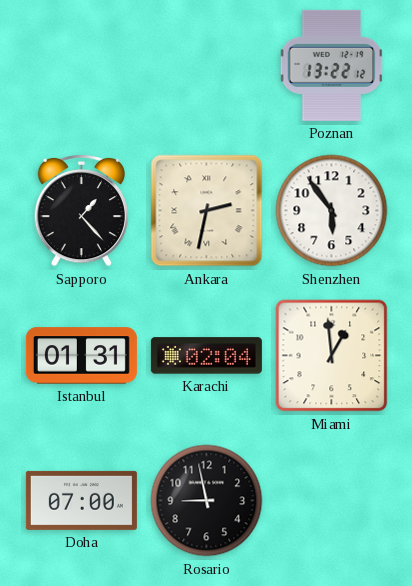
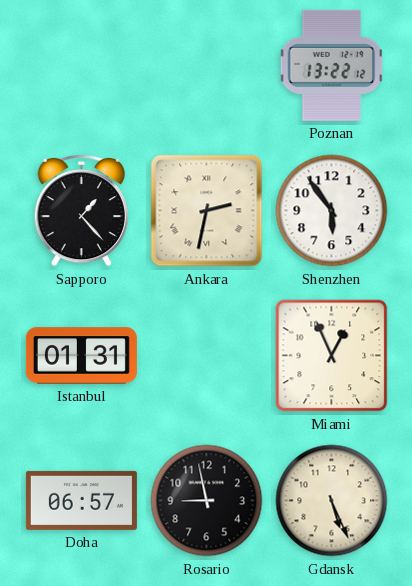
Karachi: 02:04 -> none
Miami: 12:59 -> 12:56
Doha: 07:00 -> 06:57
Gdansk: none -> 5:26
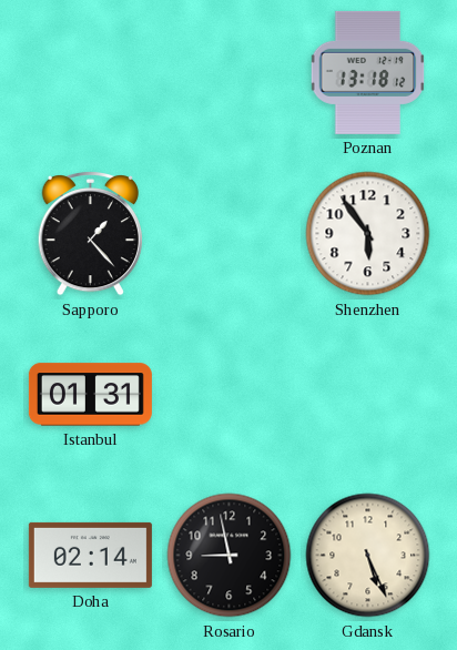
Poznan: 13:22 -> 13:18
Ankara: 2:32 -> none
Miami: 12:56 -> none
Doha: 06:57 -> 02:14
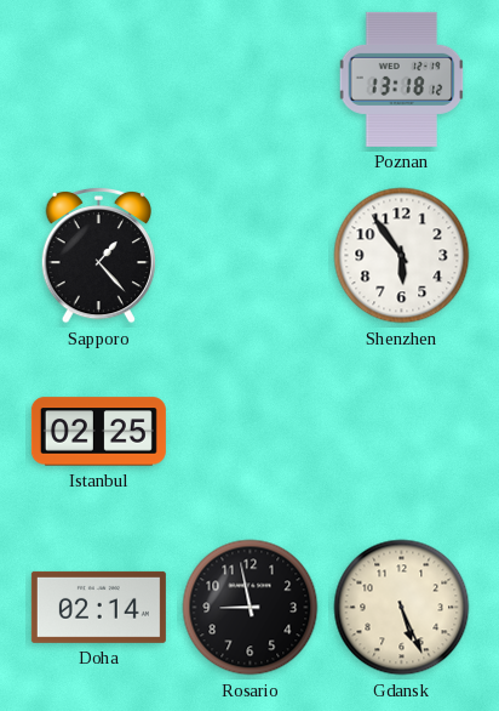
Istanbul: 01:31 -> 02:25
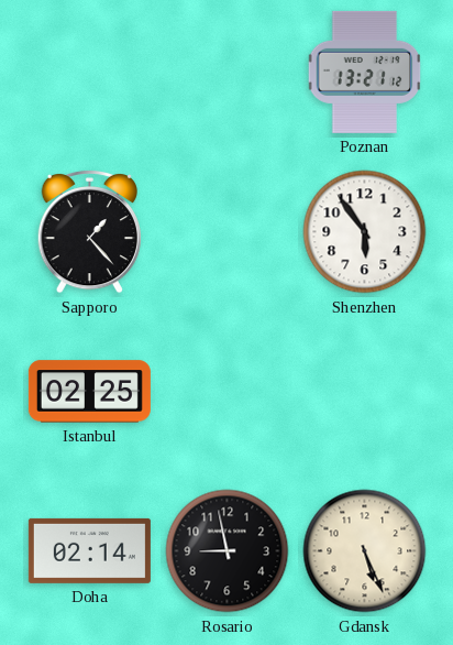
Poznan: 13:18 -> 13:21
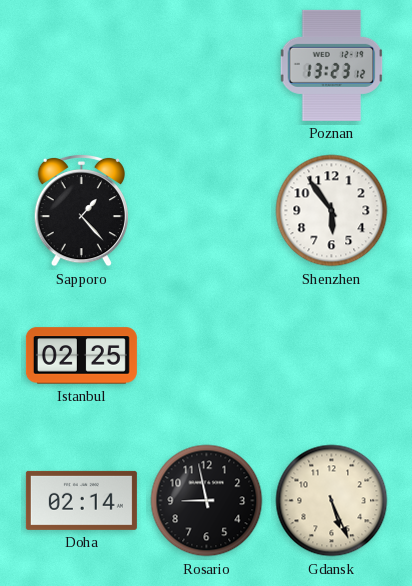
Poznan: 13:21 -> 13:23
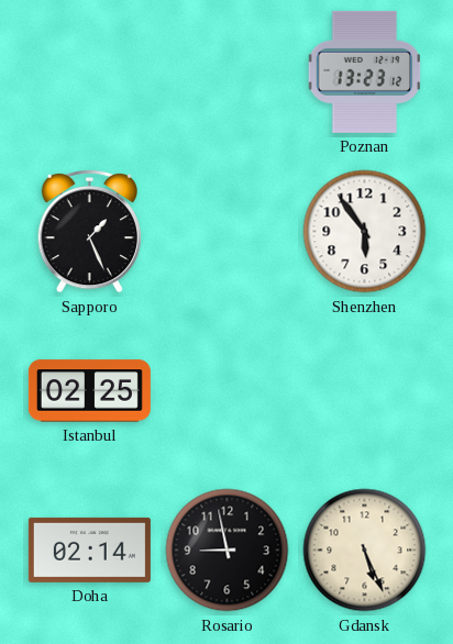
Sapporo: 1:23 -> 1:26
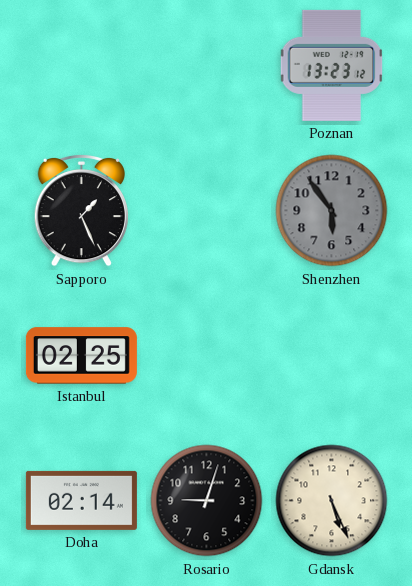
Shenzhen dial: white -> grey
Rosario: 8:58 -> 9:03
